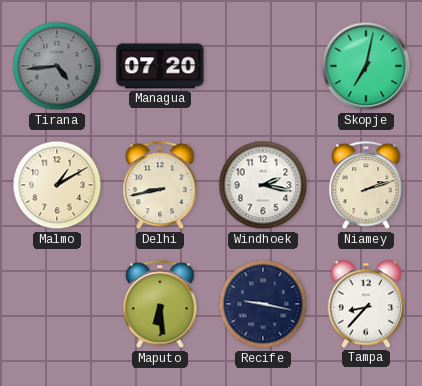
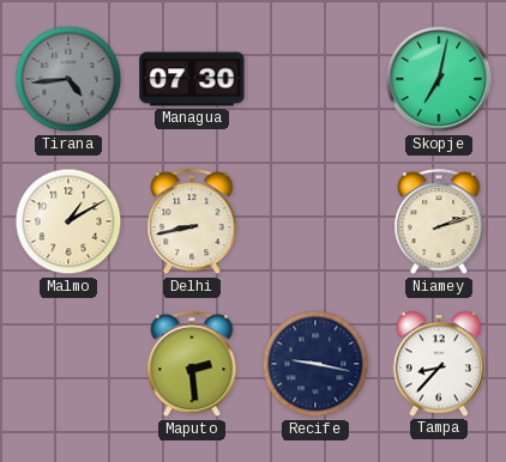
Managua: 07:20 -> 07:30
Windhoek: 2:17 -> none
Maputo: 6:29 -> 2:29
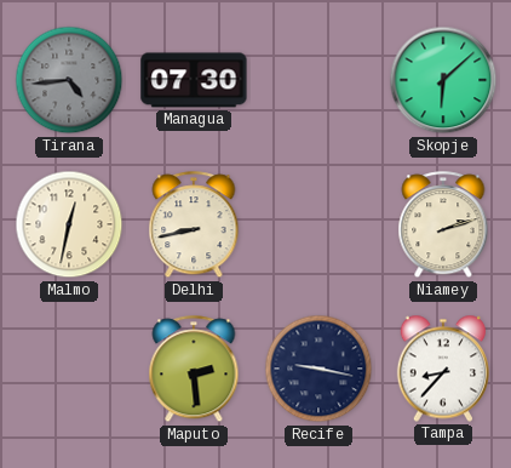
Skopje: 7:02 -> 6:08
Malmo: 1:10 -> 12:32
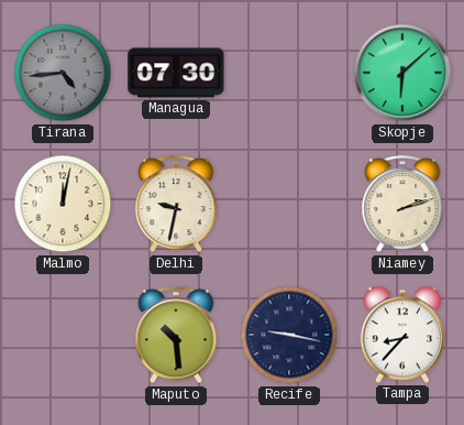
Malmo: 12:32 -> 12:02
Delhi: 8:43 -> 9:32
Maputo: 2:29 -> 10:29
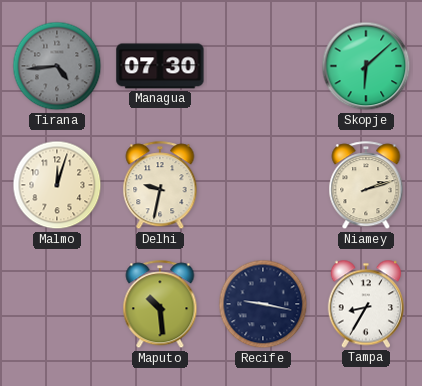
Malmo: 12:02 -> 12:03
Tampa: 8:37 -> 8:35
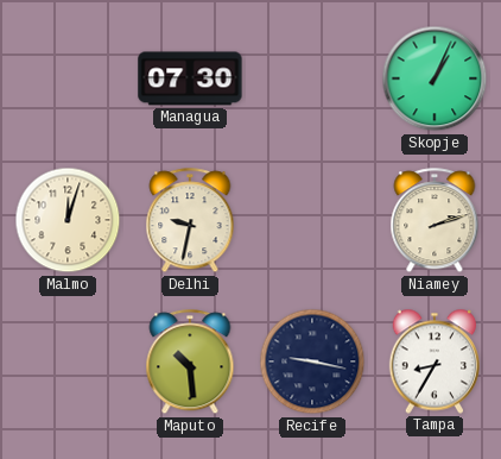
Tirana: 4:44 -> none
Skopje: 6:08 -> 1:04
